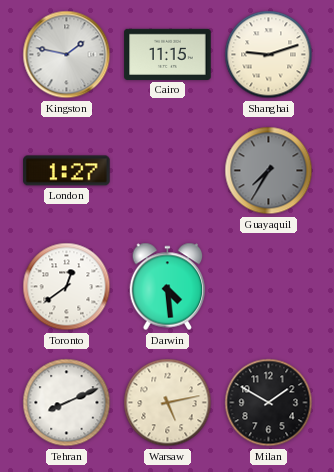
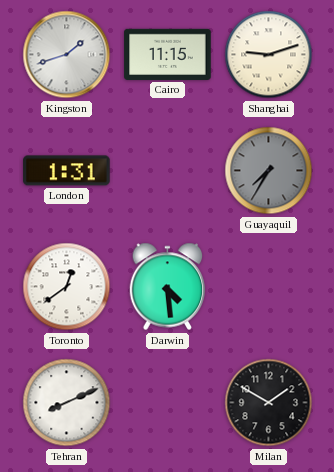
Kingston: 1:47 -> 1:42
London: 1:27 -> 1:31
Warsaw: 5:13 -> none
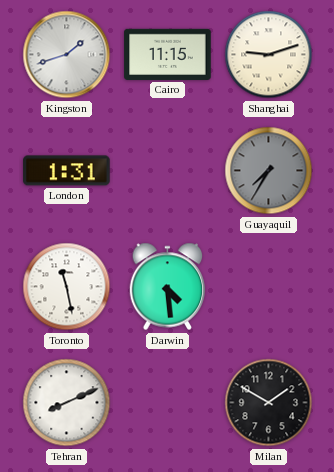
Toronto: 12:39 -> 11:28
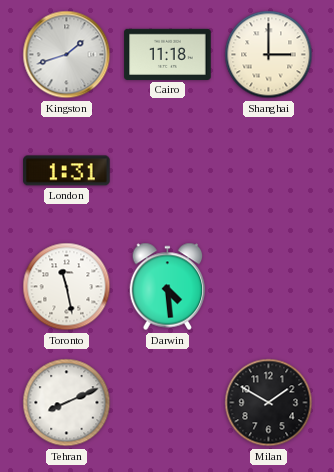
Cairo: 11:15 -> 11:18
Shanghai: 9:12 -> 3:00
Guayaquil: 7:35 -> none
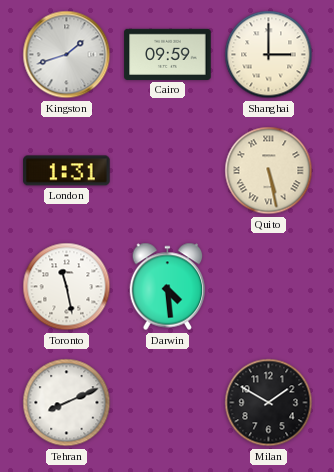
Cairo: 11:18 -> 09:59
Quito: none -> 5:28
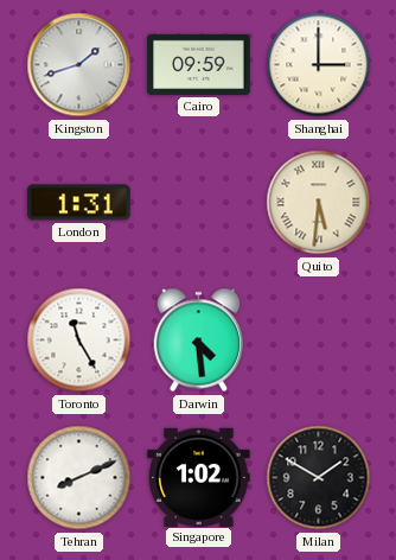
Quito: 5:28 -> 5:31
Toronto: 11:28 -> 11:25
Singapore: none -> 1:02
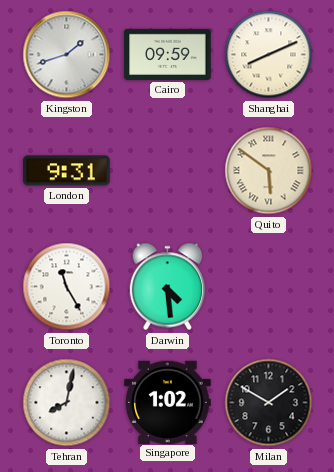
Shanghai: 3:00 -> 8:11
London: 1:31 -> 9:31
Quito: 5:31 -> 5:51
Tehran: 8:11 -> 8:02
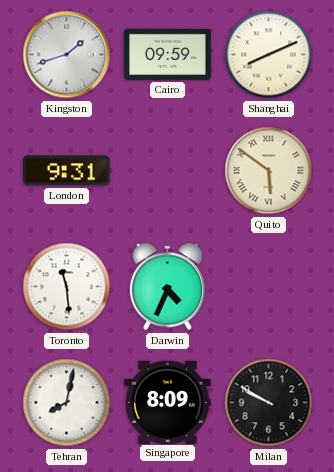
Toronto: 11:25 -> 11:29
Darwin: 4:29 -> 4:34
Singapore: 1:02 -> 8:09
Milan: 1:50 -> 9:50
